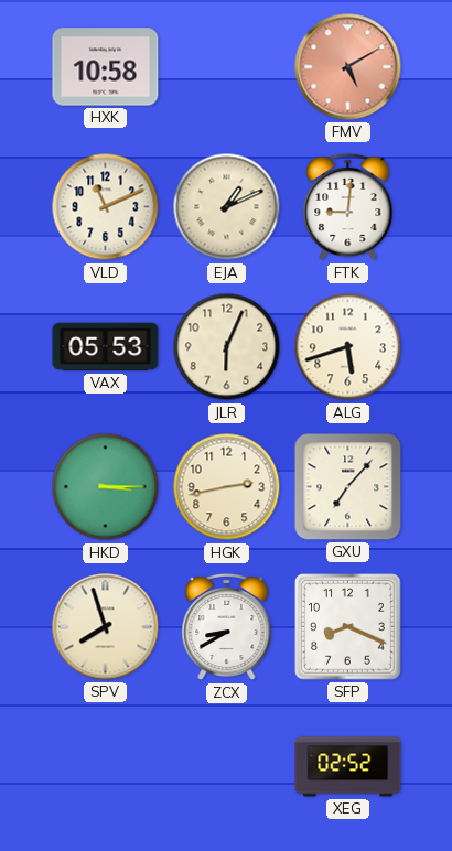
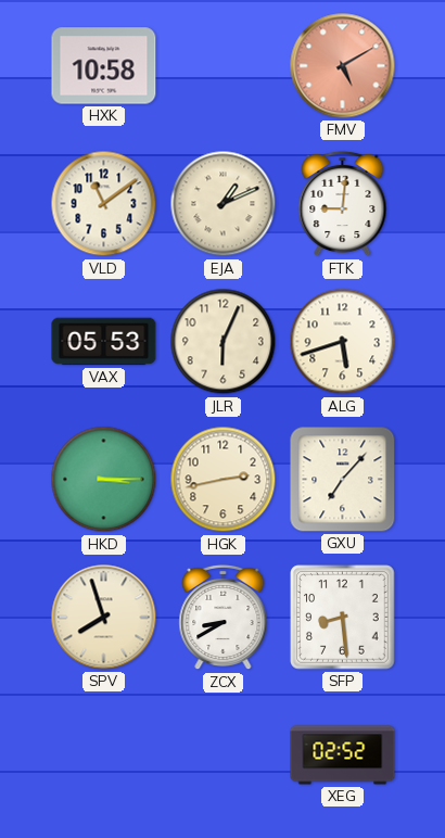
VLD: 11:11 -> 11:09
SFP: 8:19 -> 8:29
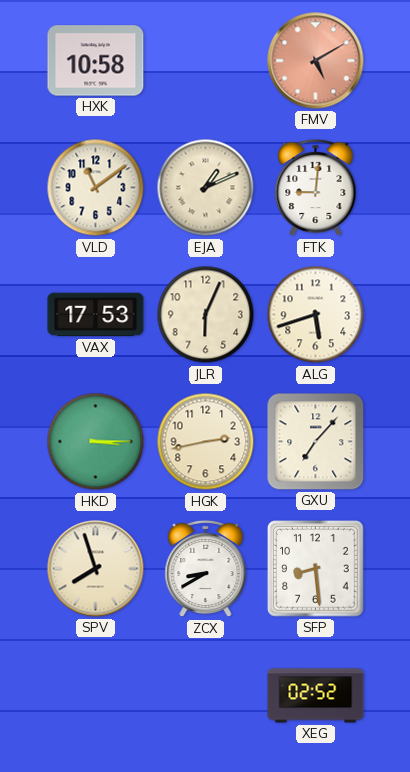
VAX: 05:53 -> 17:53
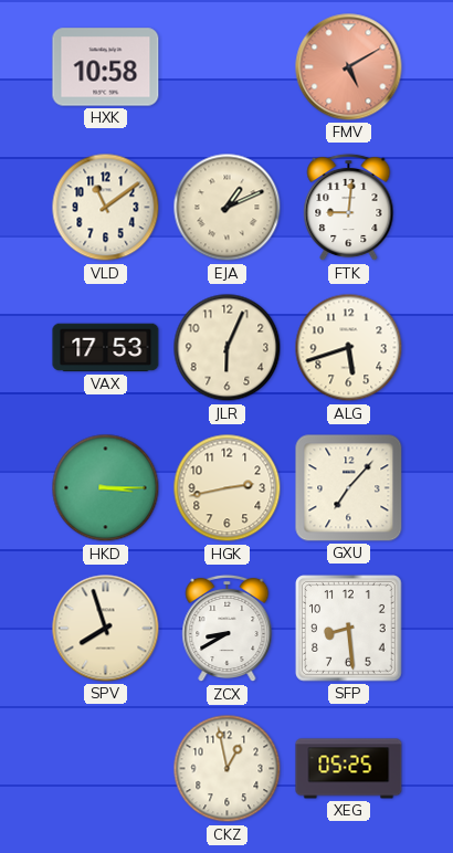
CKZ: none -> 12:58
XEG: 02:52 -> 05:25
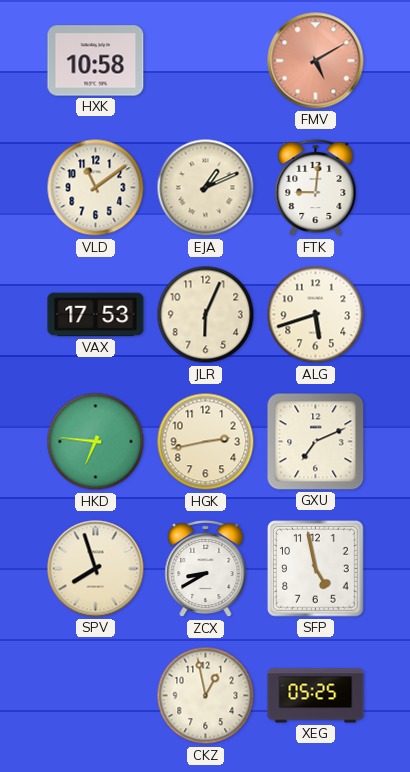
HKD: 3:15 -> 6:46
GXU: 7:07 -> 7:11
SFP: 8:29 -> 4:58
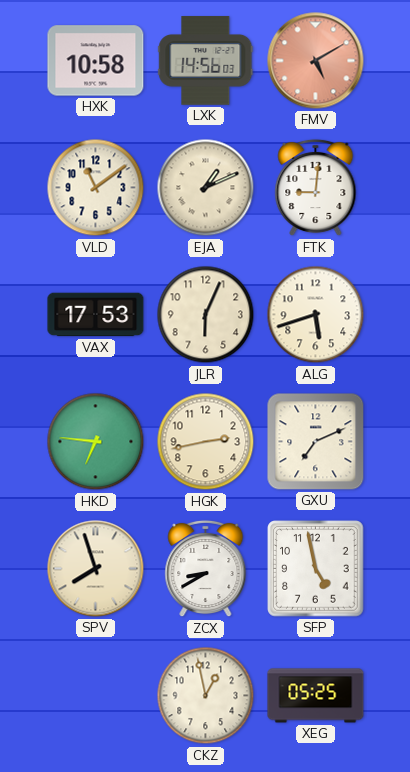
LXK: none -> 14:56
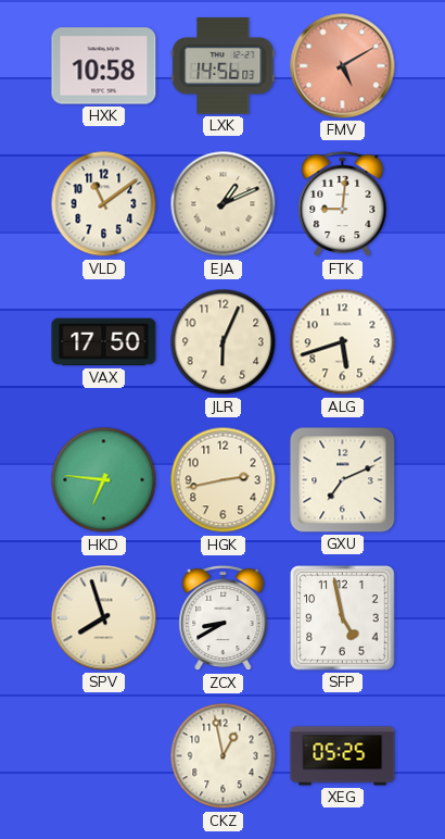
VAX: 17:53 -> 17:50
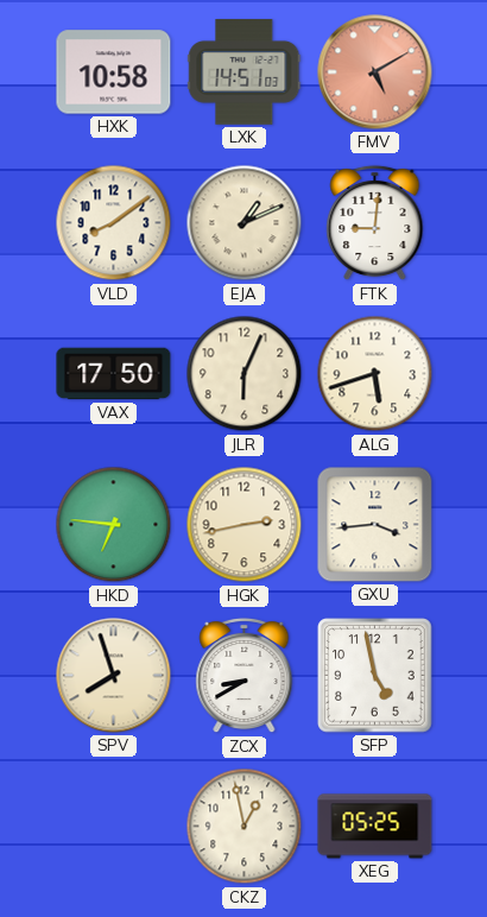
LXK: 14:56 -> 14:51
VLD: 11:09 -> 8:09
GXU: 7:11 -> 3:44
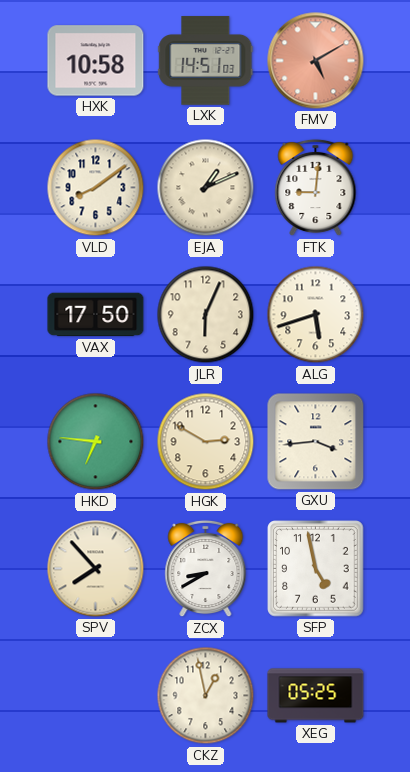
HGK: 2:43 -> 2:50
SPV: 7:57 -> 7:53
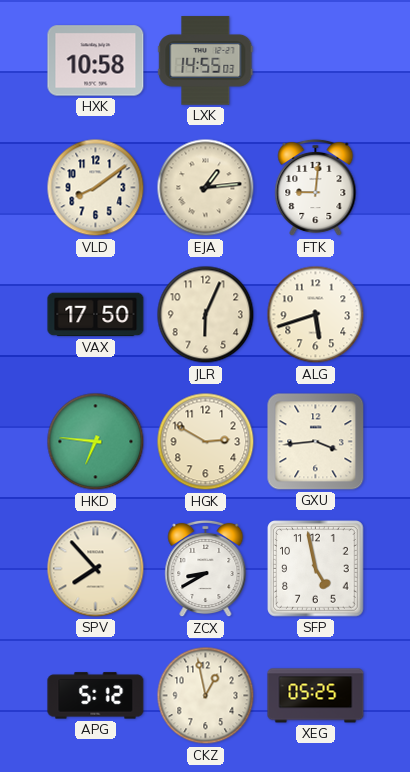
LXK: 14:51 -> 14:55
FMV: 5:10 -> none
EJA: 1:11 -> 1:14
APG: none -> 5:12
